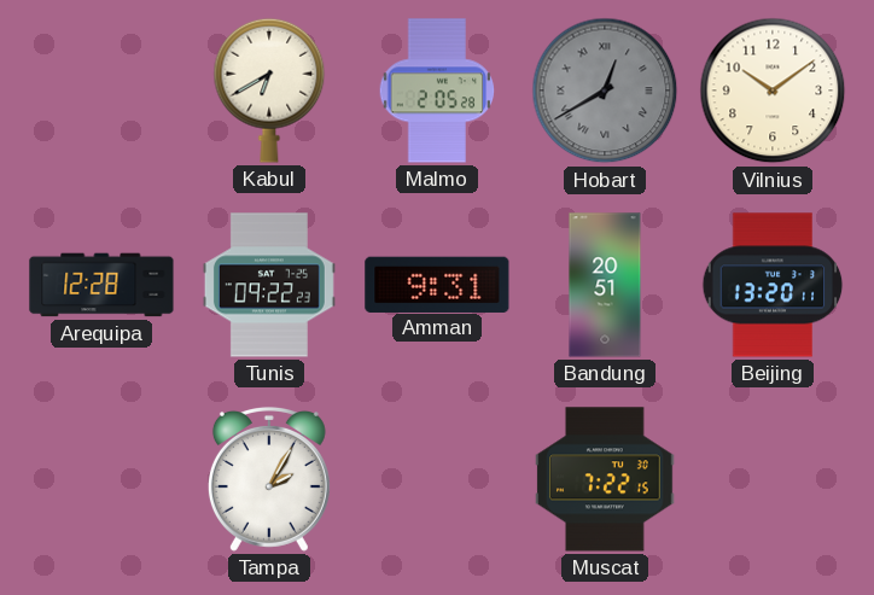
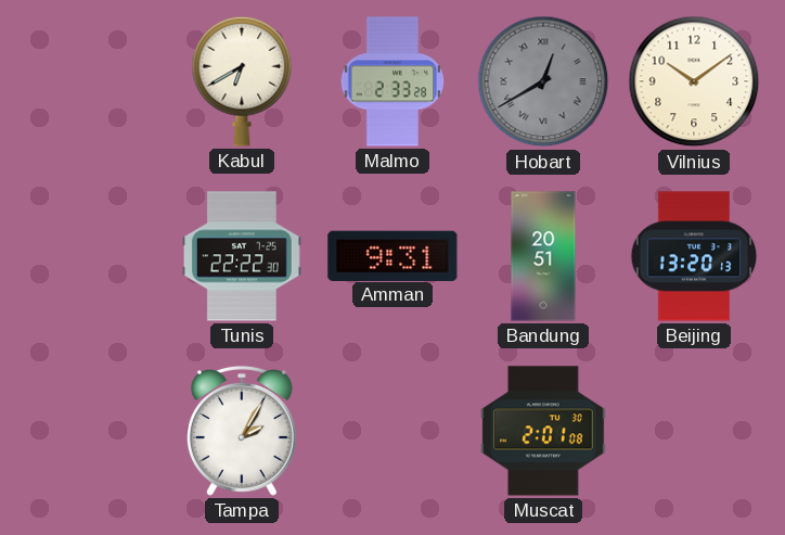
Malmo: 2:05 -> 2:33
Arequipa: 12:28 -> none
Tunis: 09:22 -> 22:22
Beijing: 13:20:11 -> 13:20:13
Muscat: 7:22 -> 2:01
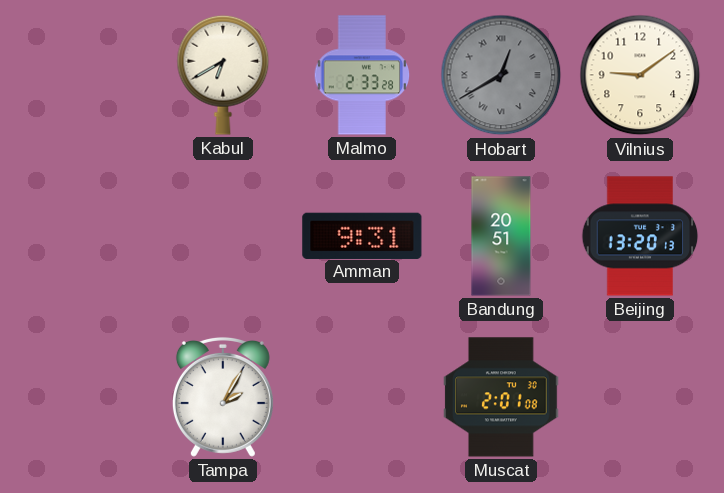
Vilnius: 10:09 -> 9:09
Tunis: 22:22 -> none
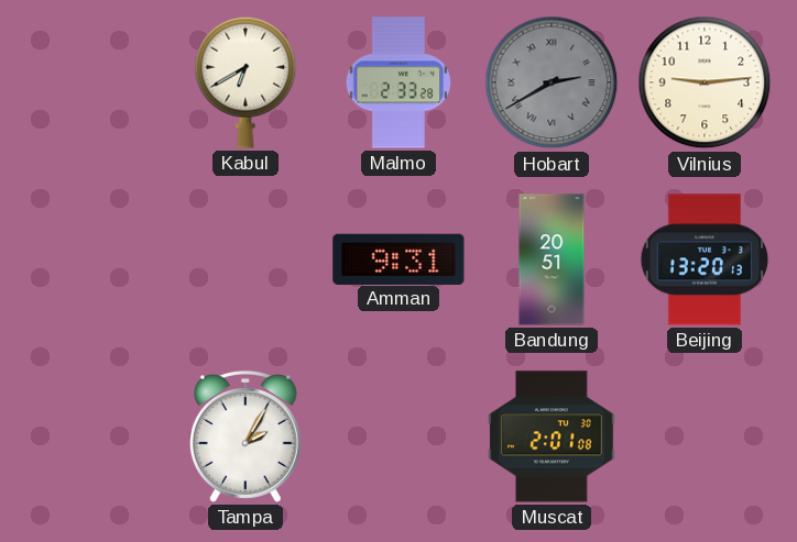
Hobart: 12:40 -> 2:40
Vilnius: 9:09 -> 9:14
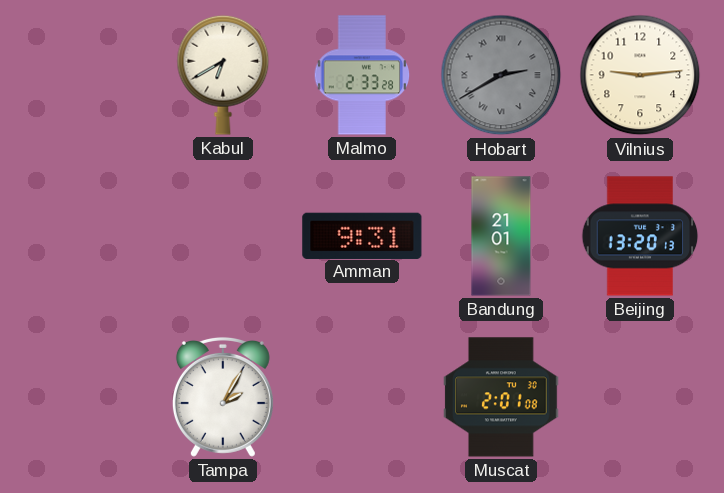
Bandung: 20:51 -> 21:01
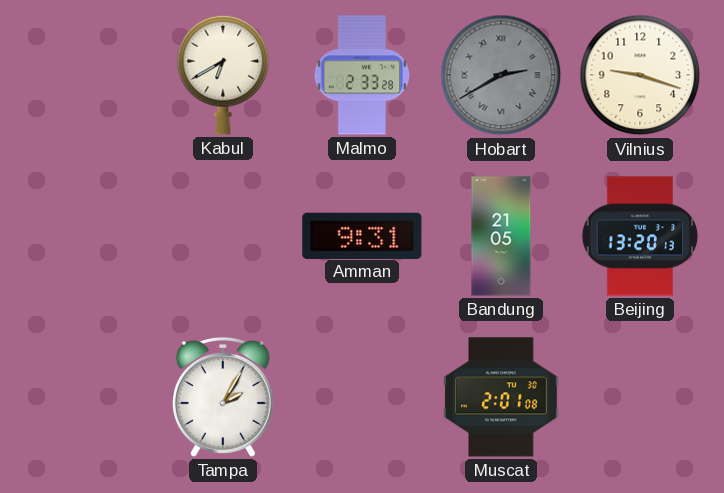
Vilnius: 9:14 -> 9:18
Bandung: 21:01 -> 21:05
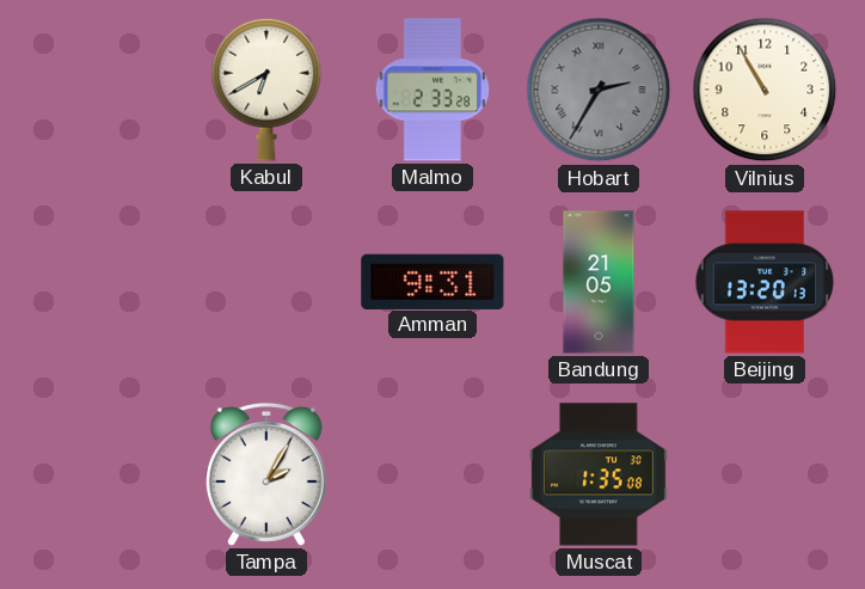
Hobart: 2:40 -> 2:35
Vilnius: 9:18 -> 10:55
Muscat: 2:01 -> 1:35
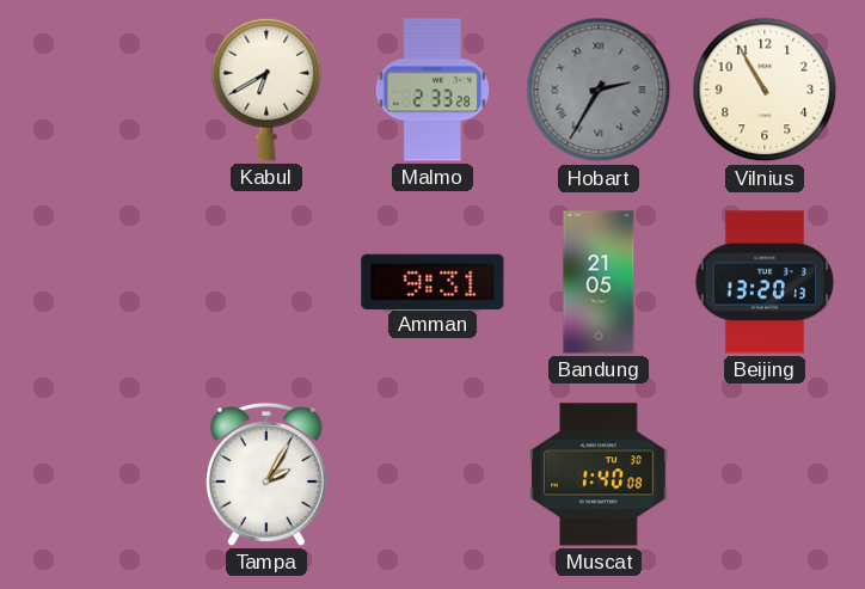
Muscat: 1:35 -> 1:40
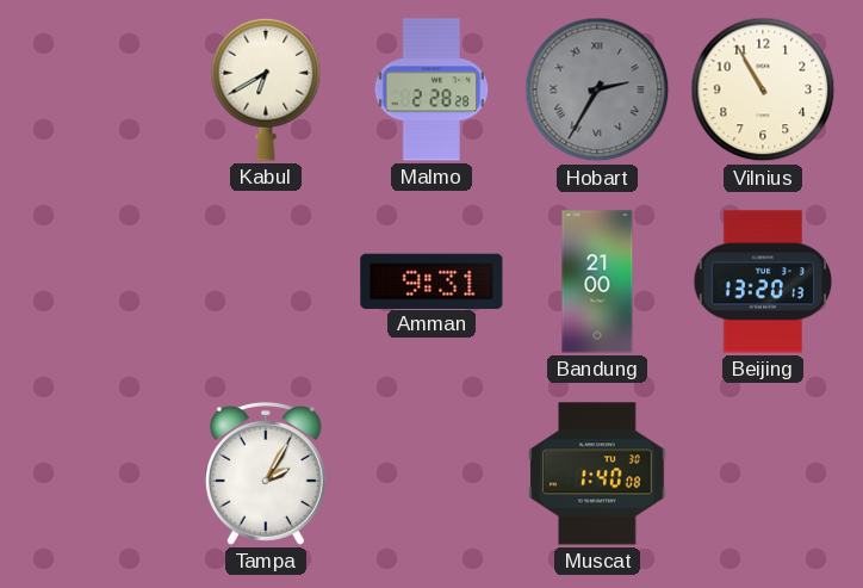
Malmo: 2:33 -> 2:28
Bandung: 21:05 -> 21:00
